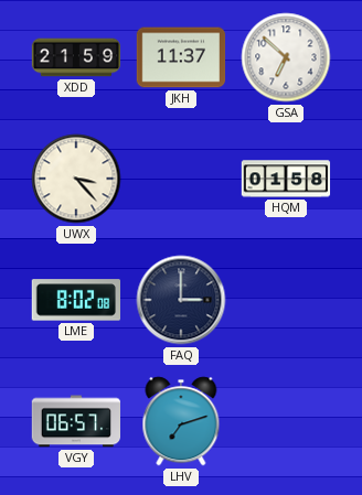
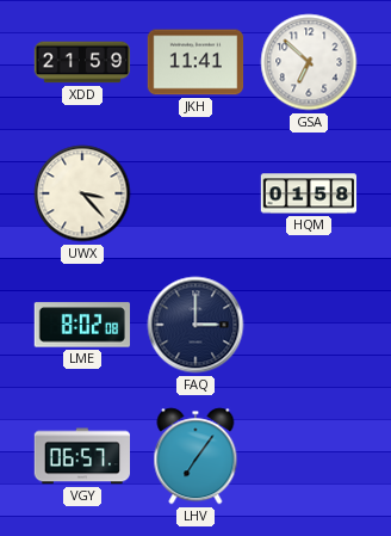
JKH: 11:37 -> 11:41
LHV: 7:12 -> 7:06
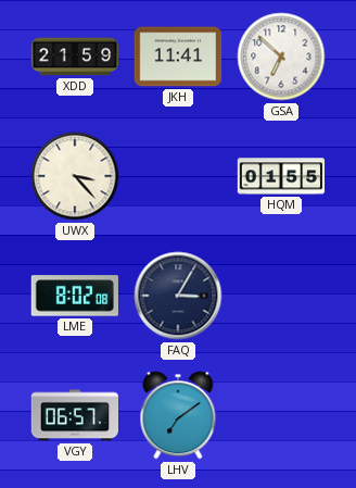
HQM: 01:58 -> 01:55
FAQ: 3:00 -> 3:05
LHV: 7:06 -> 7:09
